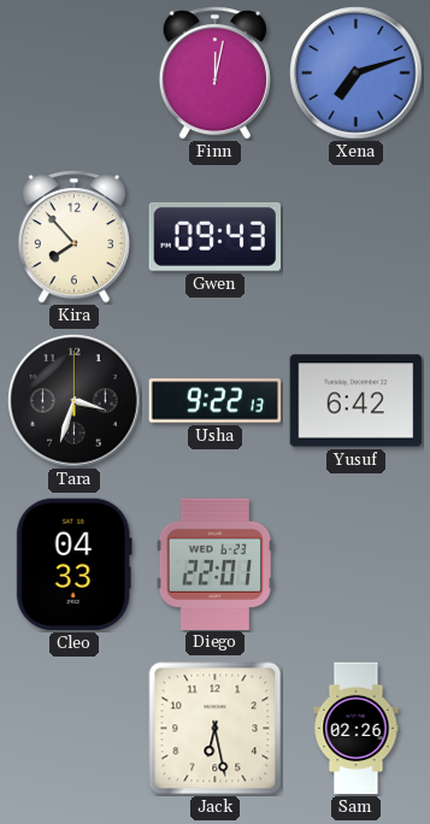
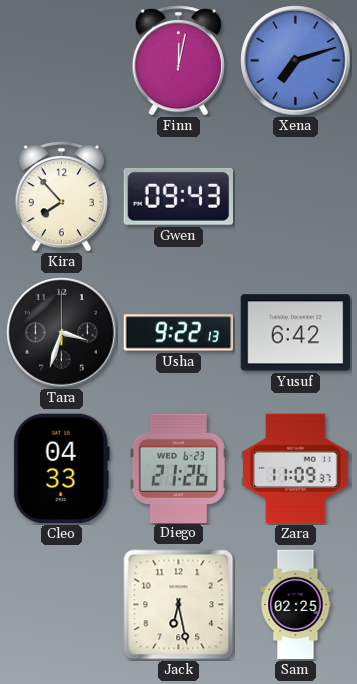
Diego: 22:01 -> 21:26
Zara: none -> 11:09
Sam: 02:26 -> 02:25
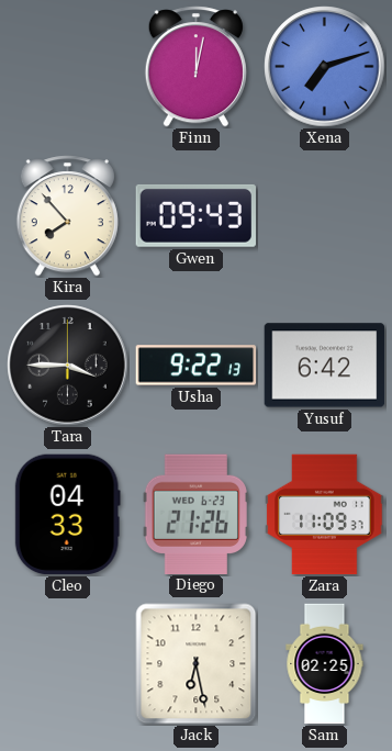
Tara: 3:33 -> 3:45
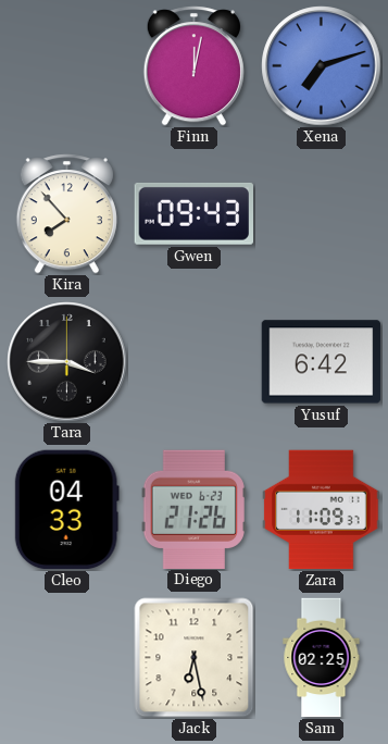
Usha: 9:22 -> none
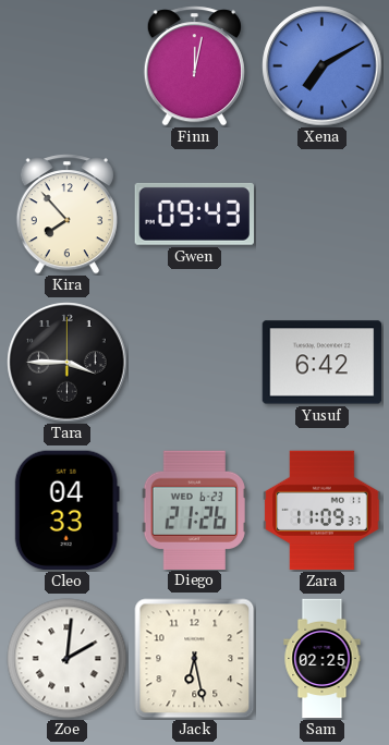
Xena: 7:12 -> 7:10
Zoe: none -> 2:01
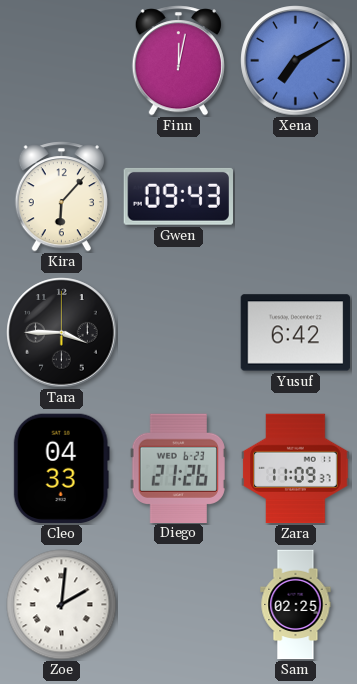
Kira: 7:53 -> 6:07
Jack: 6:28 -> none
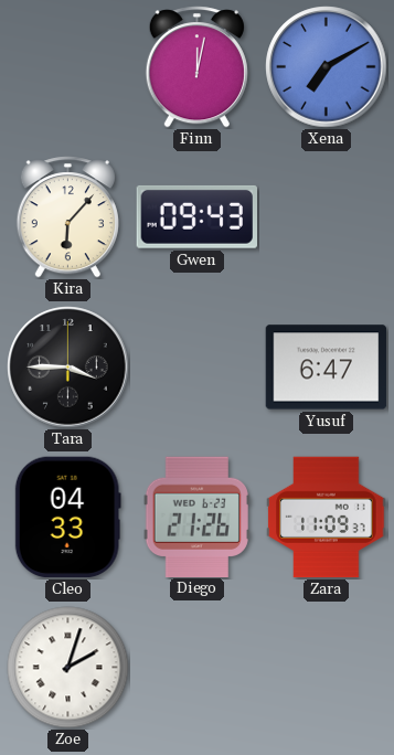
Yusuf: 6:42 -> 6:47
Zoe: 2:01 -> 2:03
Sam: 02:25 -> none
